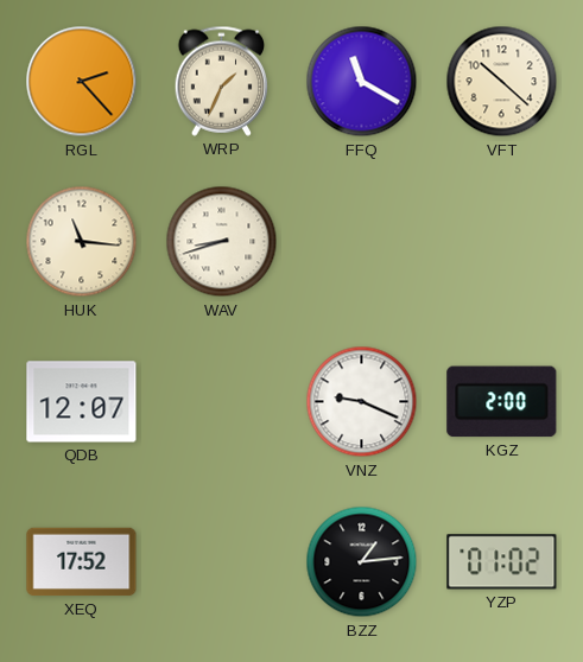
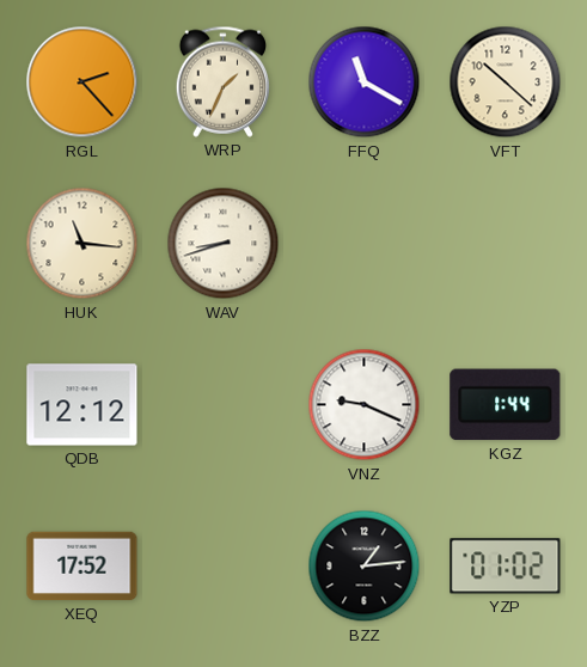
QDB: 12:07 -> 12:12
KGZ: 2:00 -> 1:44
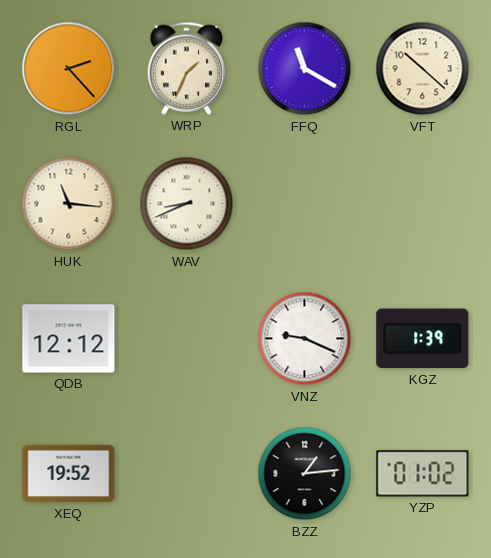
WAV: 8:42 -> 8:41
KGZ: 1:44 -> 1:39
XEQ: 17:52 -> 19:52
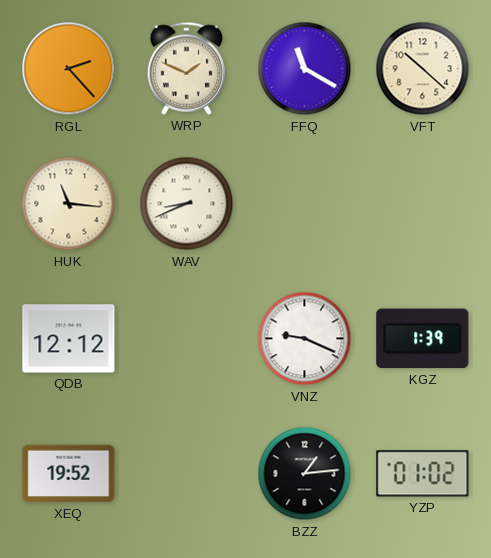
WRP: 1:34 -> 1:49
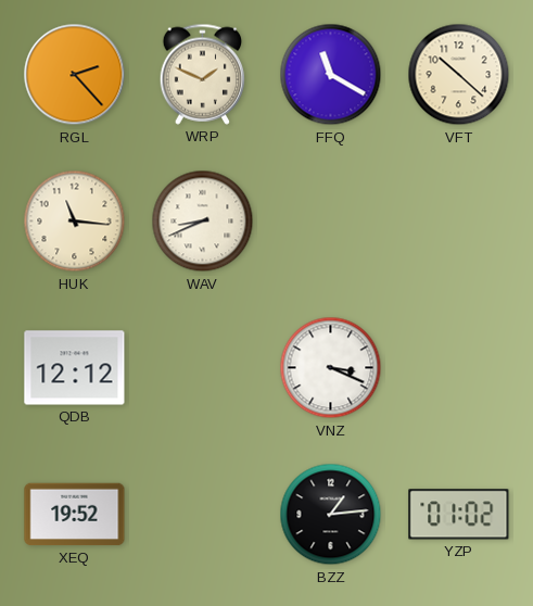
VNZ: 9:19 -> 3:19
KGZ: 1:39 -> none
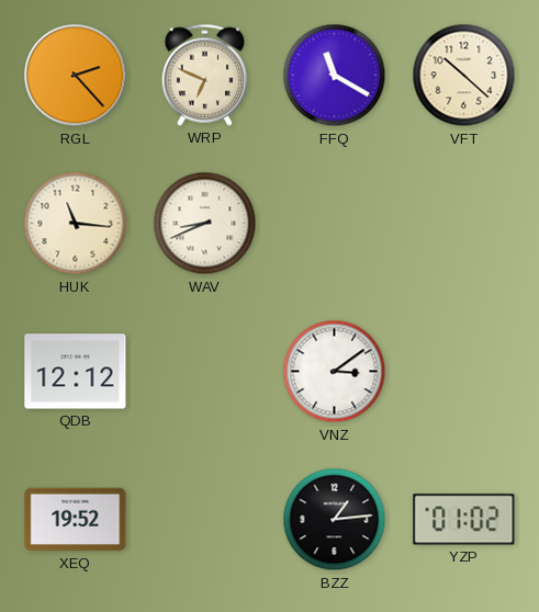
WRP: 1:49 -> 6:49
VNZ: 3:19 -> 3:09
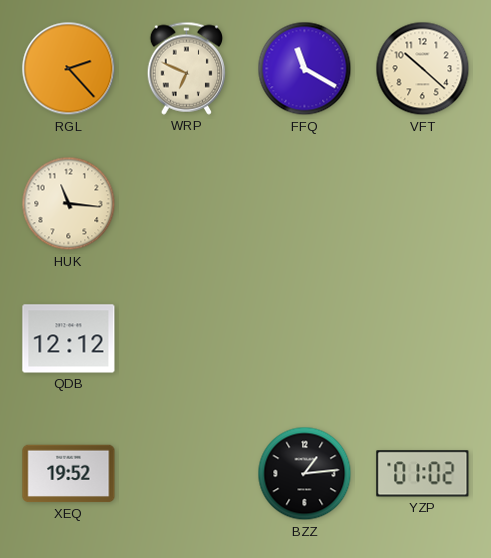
WAV: 8:41 -> none
VNZ: 3:09 -> none
